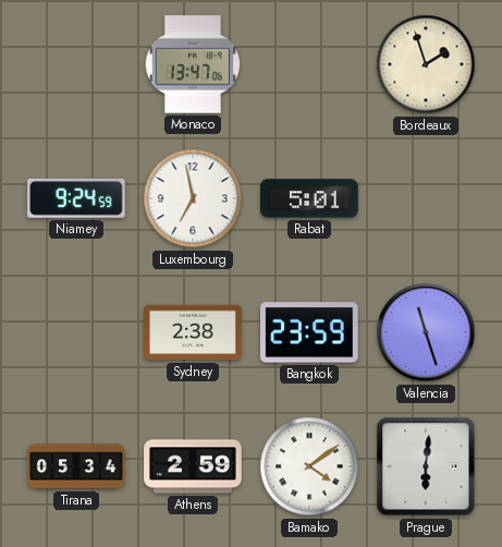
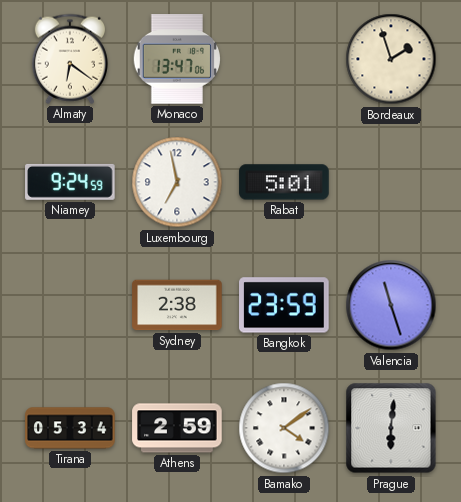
Almaty: none -> 6:21
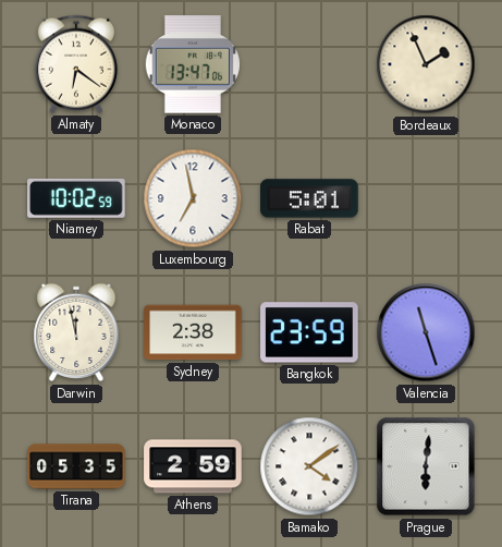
Bordeaux: 1:57 -> 1:56
Niamey: 9:24 -> 10:02
Darwin: none -> 11:58
Tirana: 05:34 -> 05:35
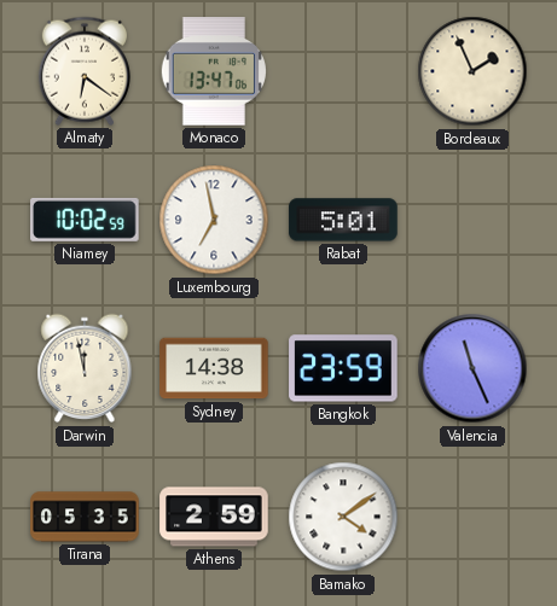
Sydney: 2:38 -> 14:38
Valencia: 11:27 -> 11:26
Prague: 6:01 -> none
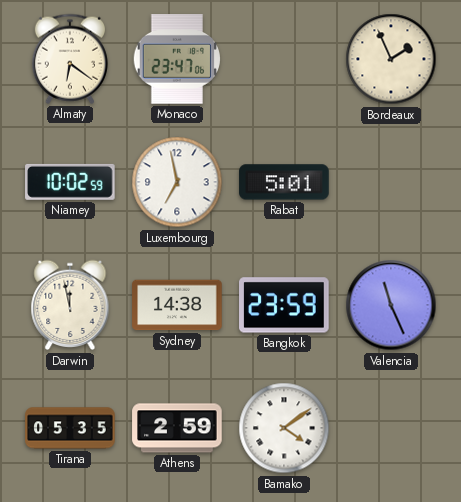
Monaco: 13:47 -> 23:47
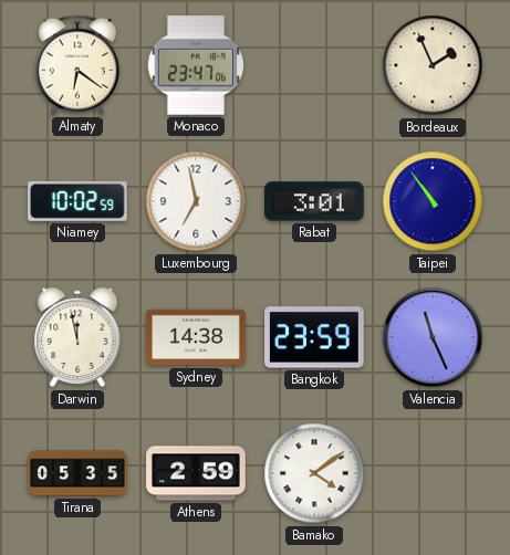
Rabat: 5:01 -> 3:01
Taipei: none -> 10:54
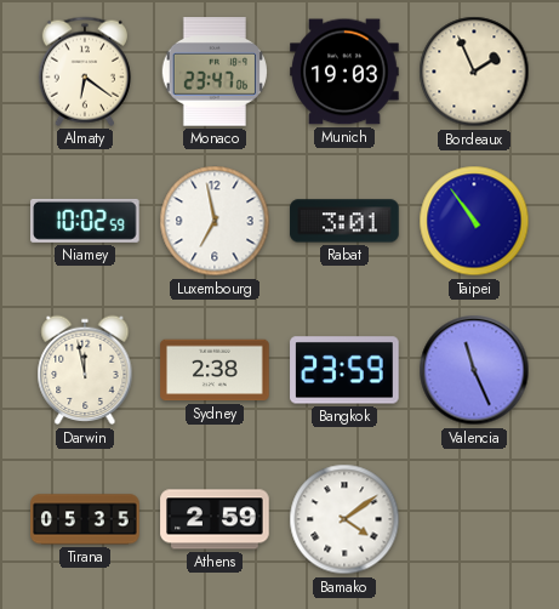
Munich: none -> 19:03
Sydney: 14:38 -> 2:38
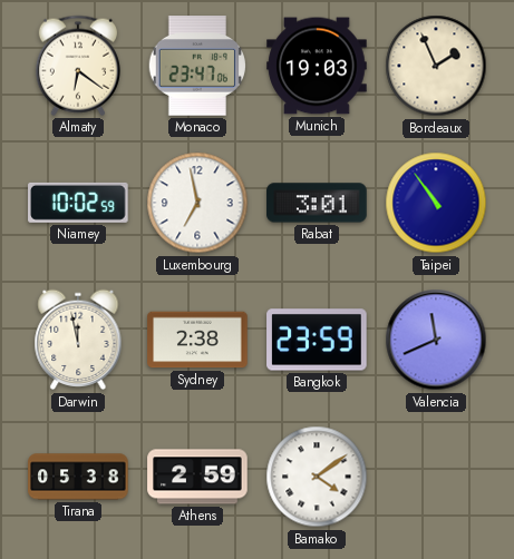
Valencia: 11:26 -> 11:41
Tirana: 05:35 -> 05:38
